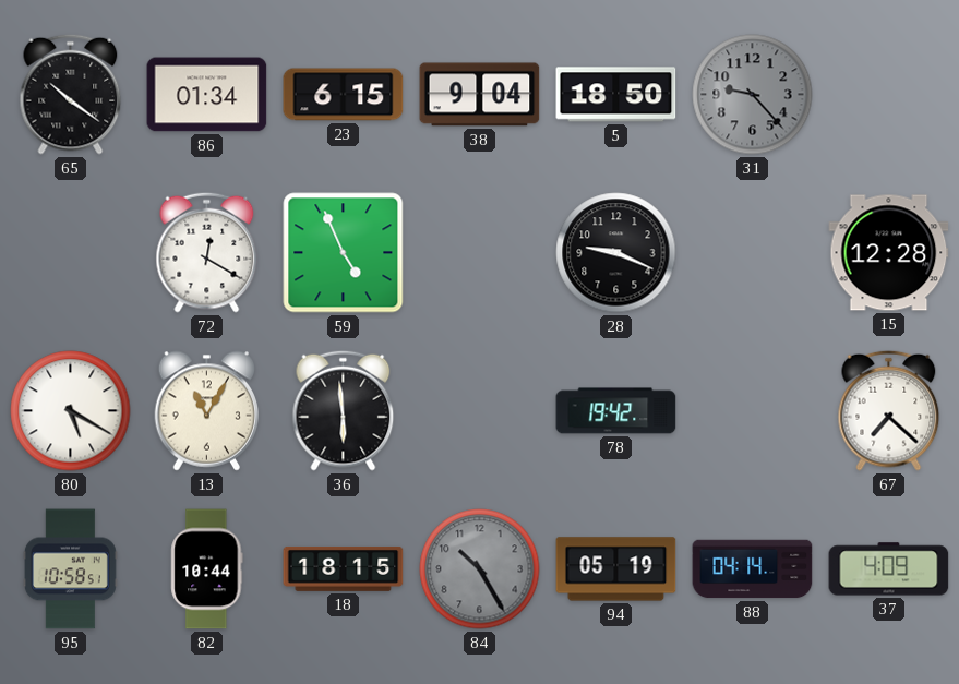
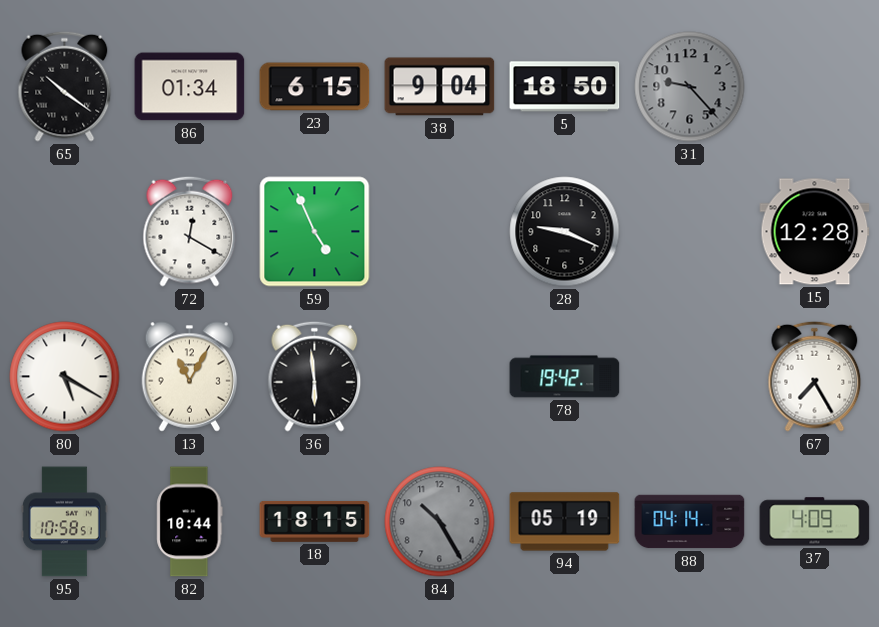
67: 7:22 -> 7:25
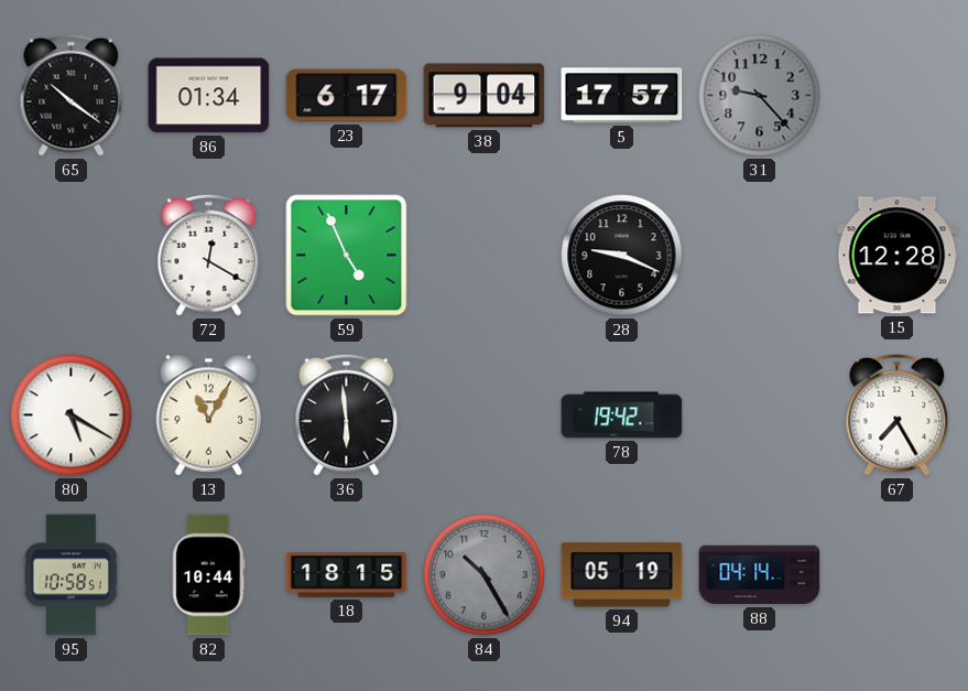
23: 6:15 -> 6:17
5: 18:50 -> 17:57
37: 4:09 -> none
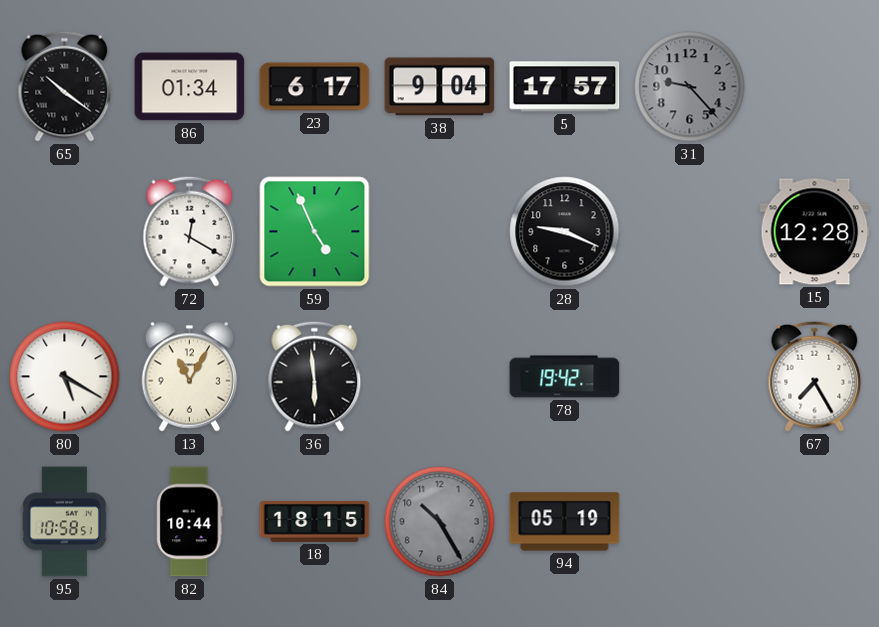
88: 04:14 -> none
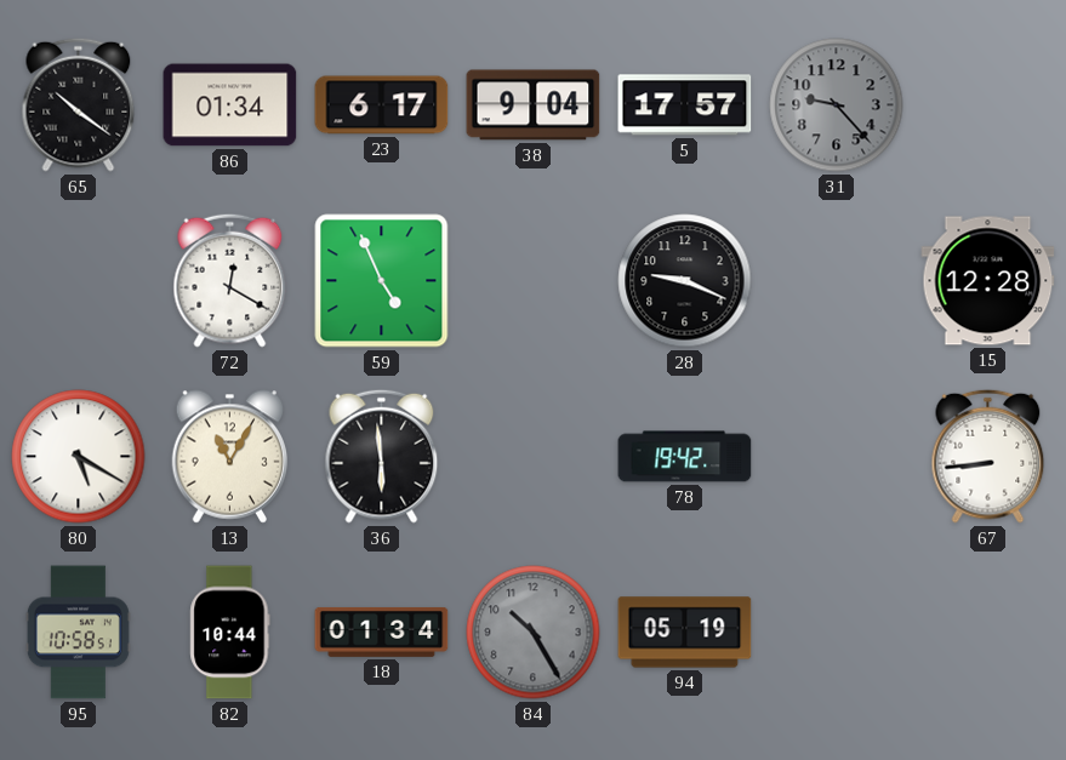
67: 7:25 -> 8:44
18: 18:15 -> 01:34
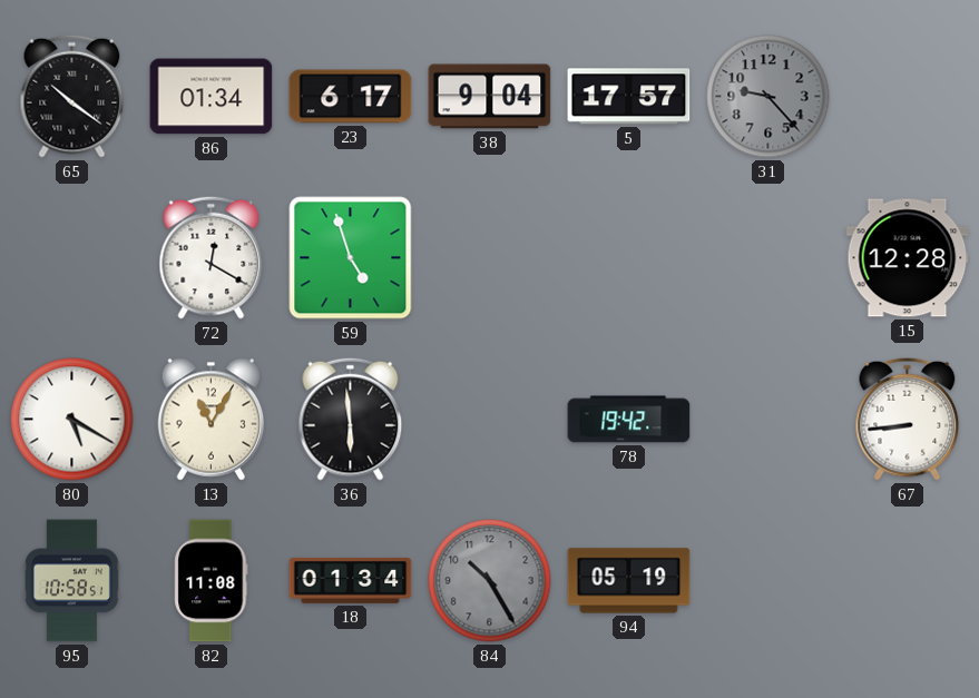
59: 4:56 -> 4:57
28: 9:19 -> none
82: 10:44 -> 11:08
